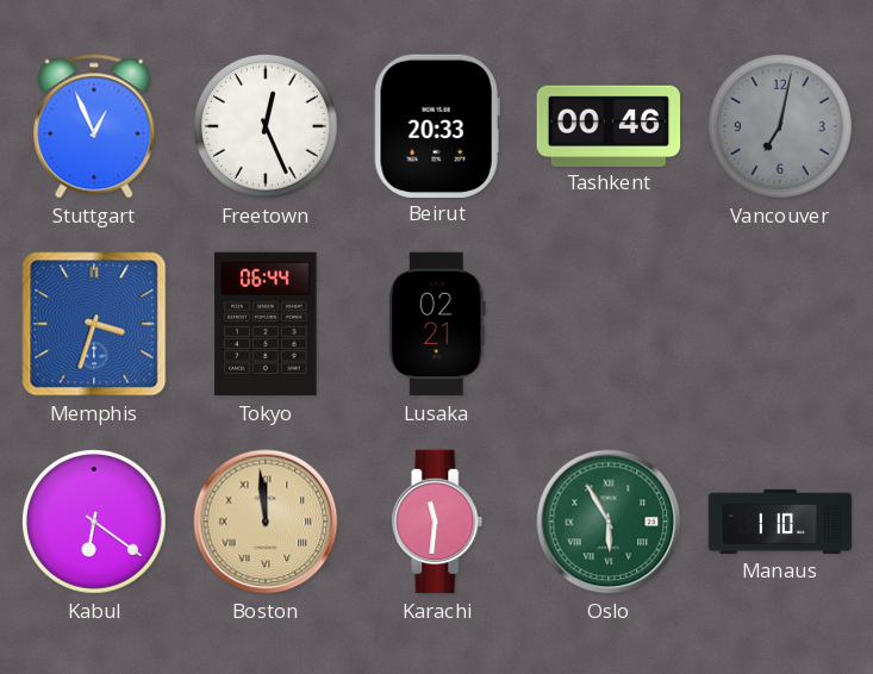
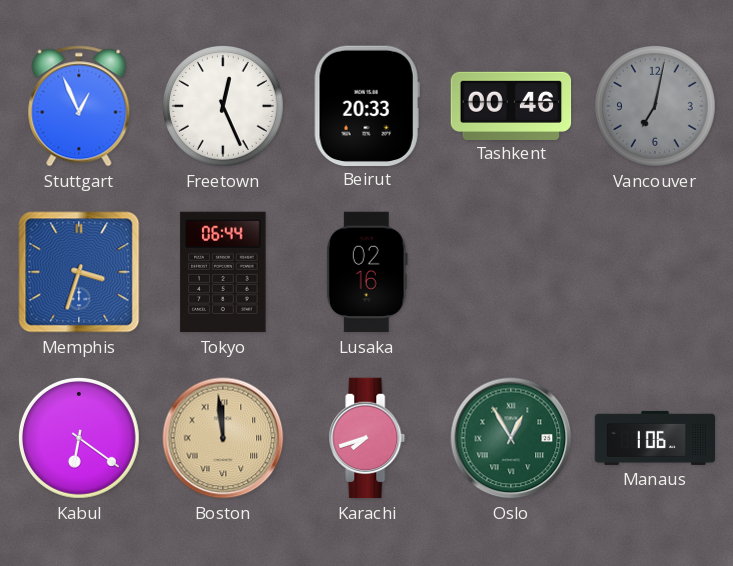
Lusaka: 02:21 -> 02:16
Karachi: 11:31 -> 7:42
Oslo: 5:55 -> 12:55
Manaus: 1:10 -> 1:06
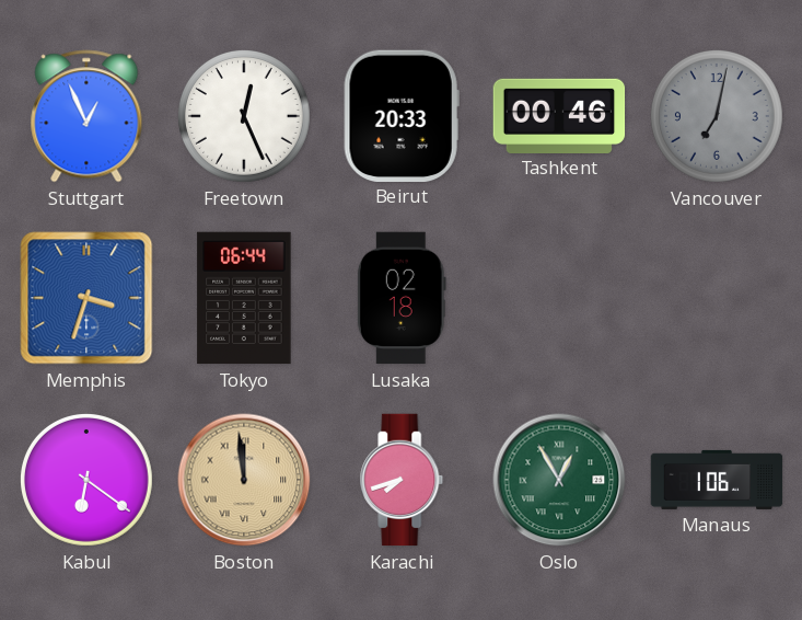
Lusaka: 02:16 -> 02:18
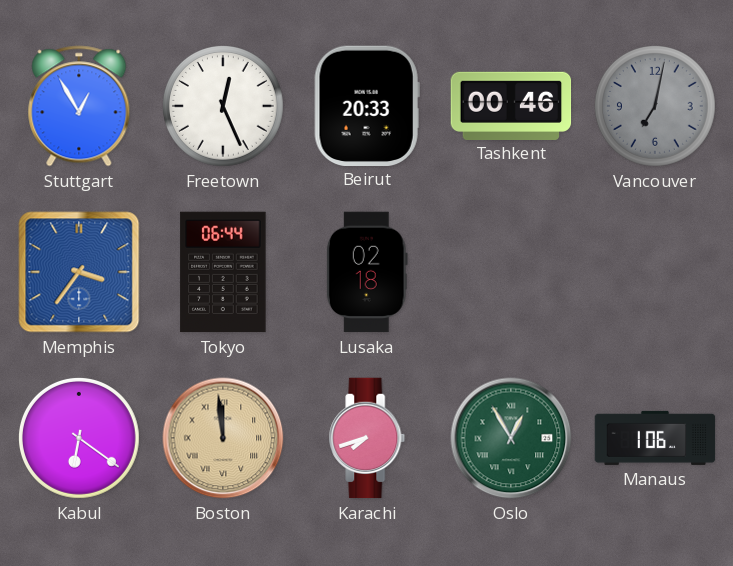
Stuttgart: 12:56 -> 12:55
Memphis: 3:33 -> 3:36
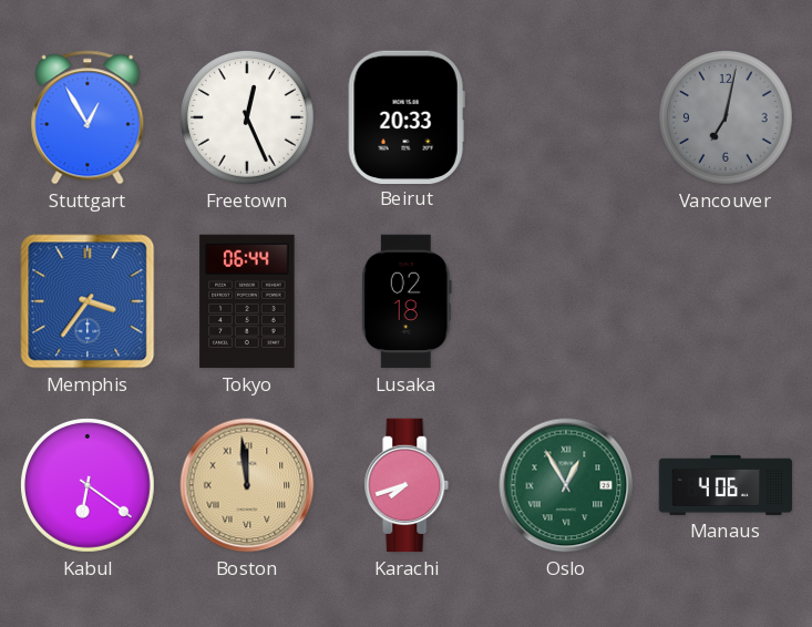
Tashkent: 00:46 -> none
Manaus: 1:06 -> 4:06
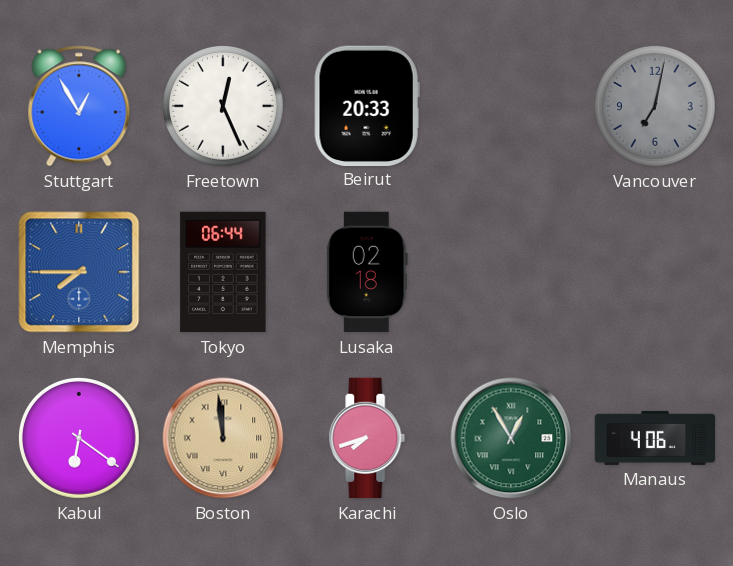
Memphis: 3:36 -> 7:45
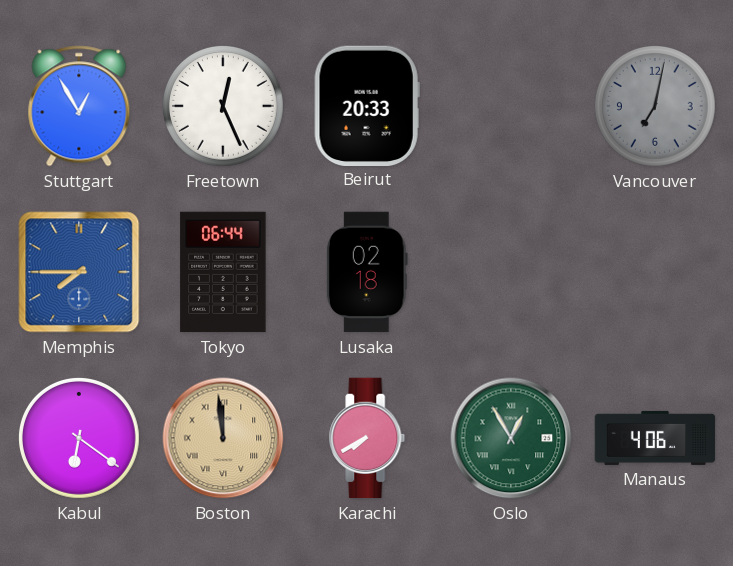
Karachi: 7:42 -> 7:40
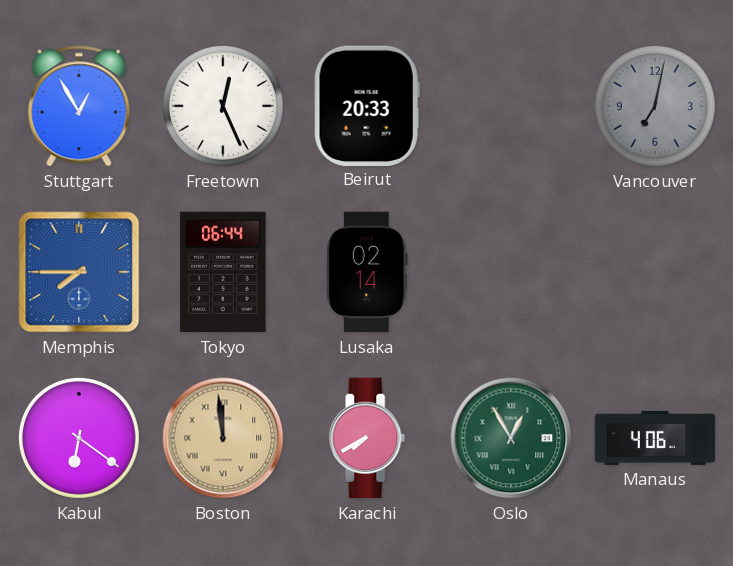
Lusaka: 02:18 -> 02:14
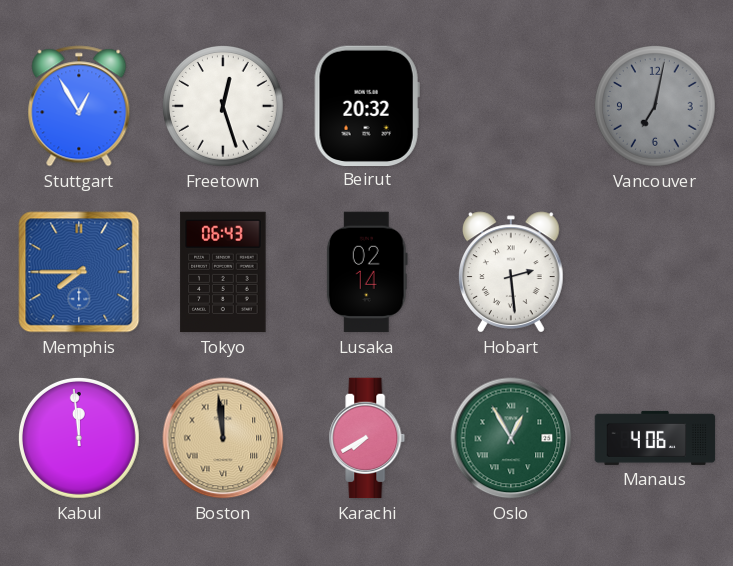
Freetown: 12:26 -> 12:27
Beirut: 20:33 -> 20:32
Tokyo: 06:44 -> 06:43
Hobart: none -> 2:29
Kabul: 6:21 -> 11:59
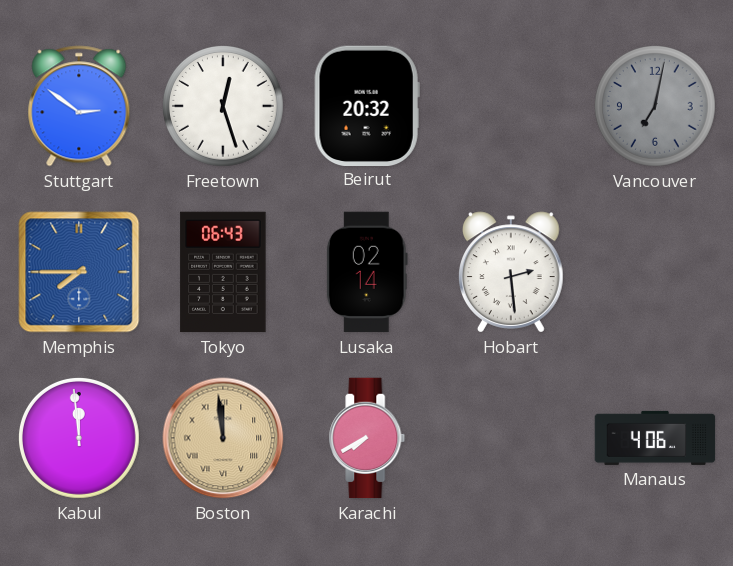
Stuttgart: 12:55 -> 2:51
Oslo: 12:55 -> none
